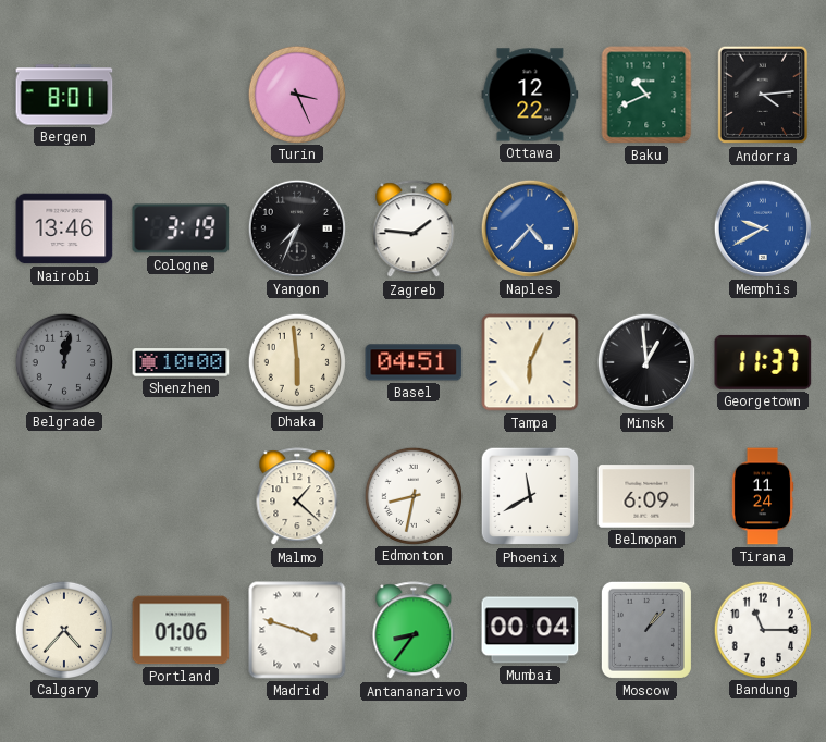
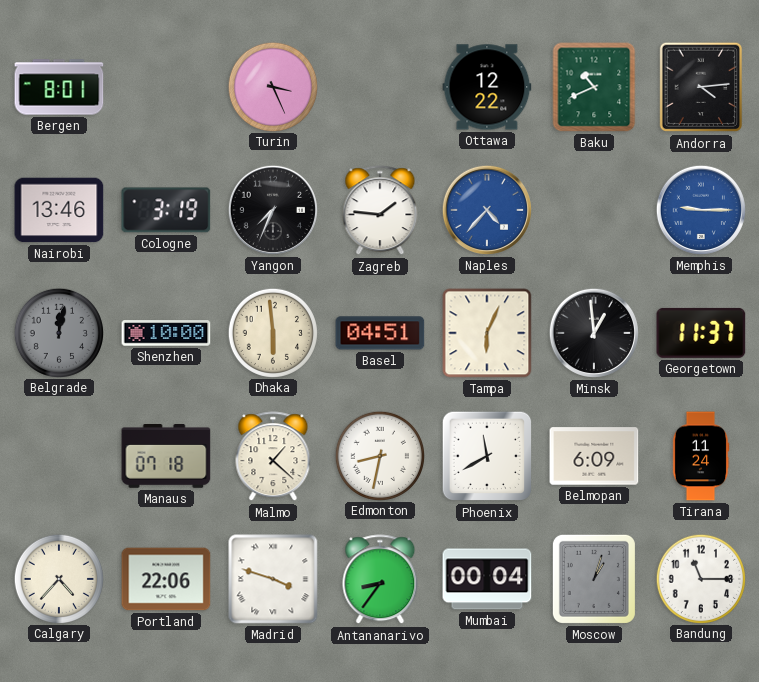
Memphis: 9:40 -> 9:15
Manaus: none -> 07:18
Portland: 01:06 -> 22:06
Moscow: 1:07 -> 1:03
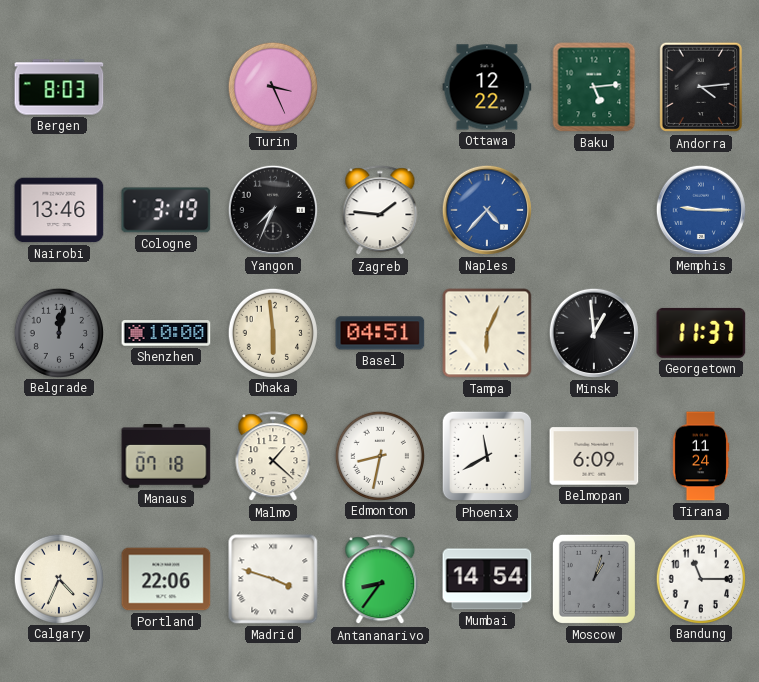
Bergen: 8:01 -> 8:03
Baku: 10:41 -> 5:14
Calgary: 4:37 -> 4:34
Mumbai: 00:04 -> 14:54
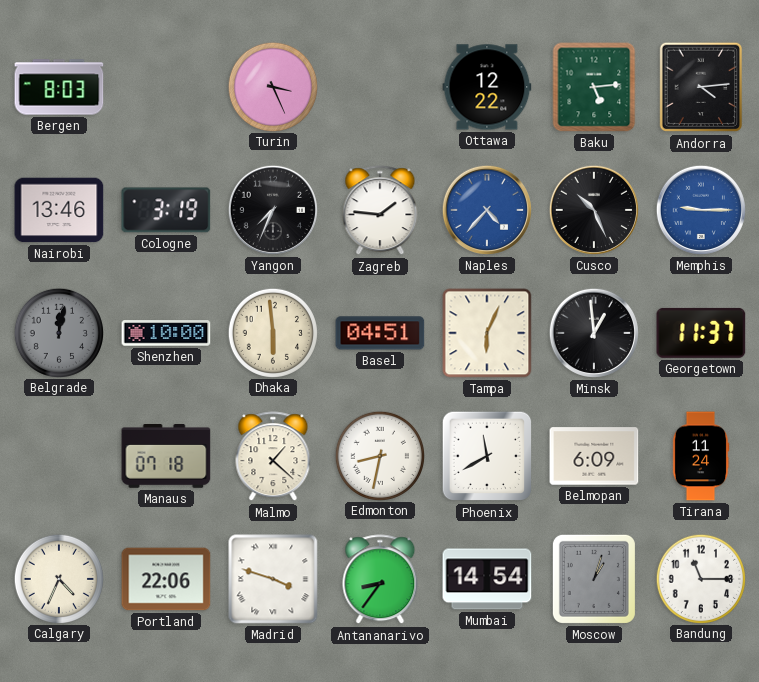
Cusco: none -> 10:26
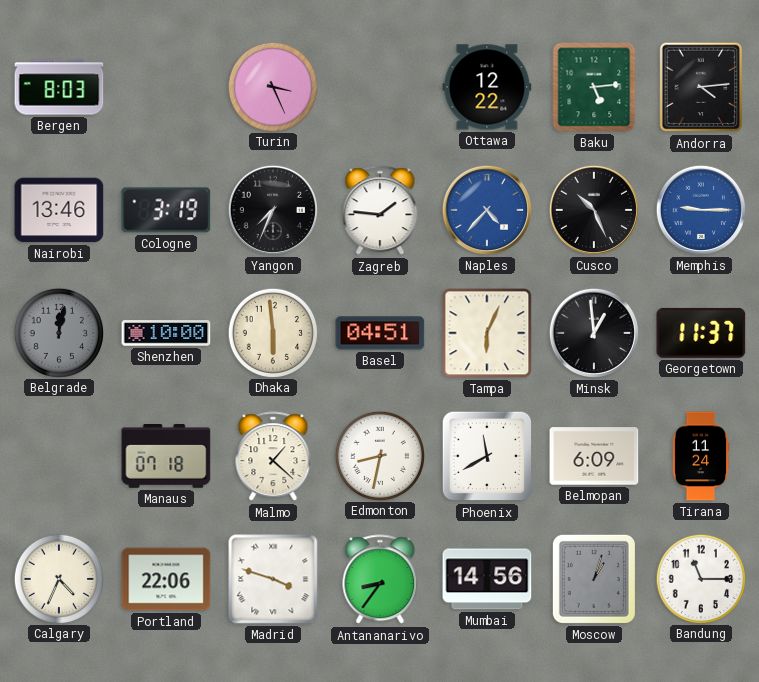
Mumbai: 14:54 -> 14:56
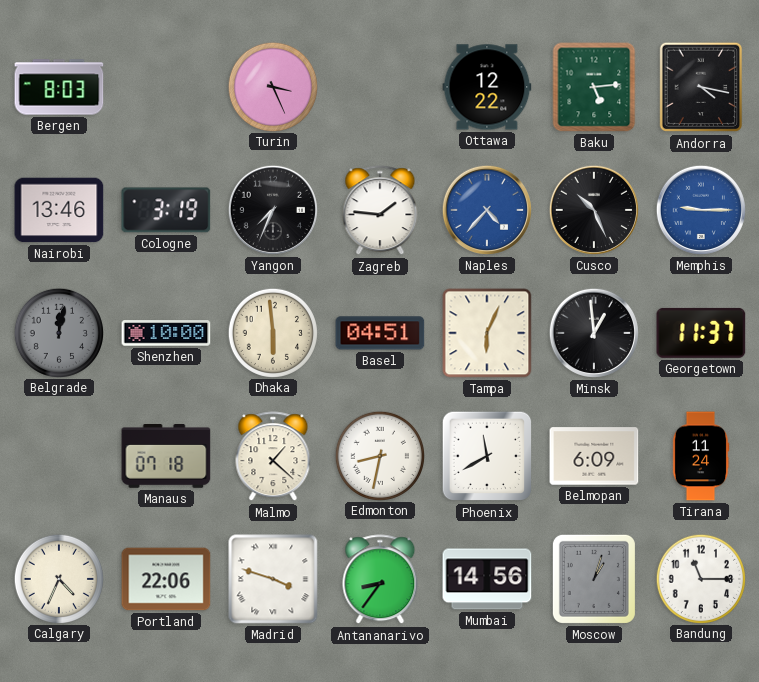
Andorra: 4:14 -> 4:17
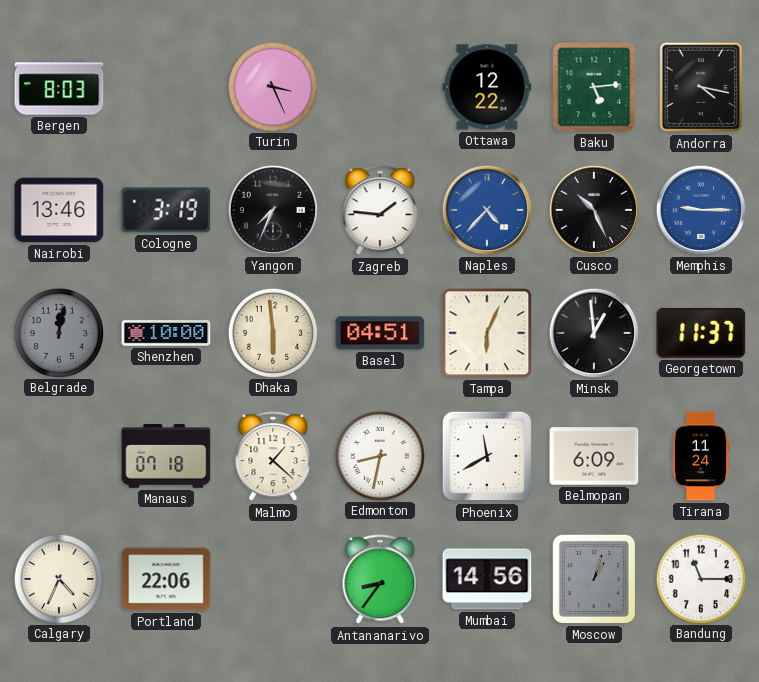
Madrid: 3:48 -> none
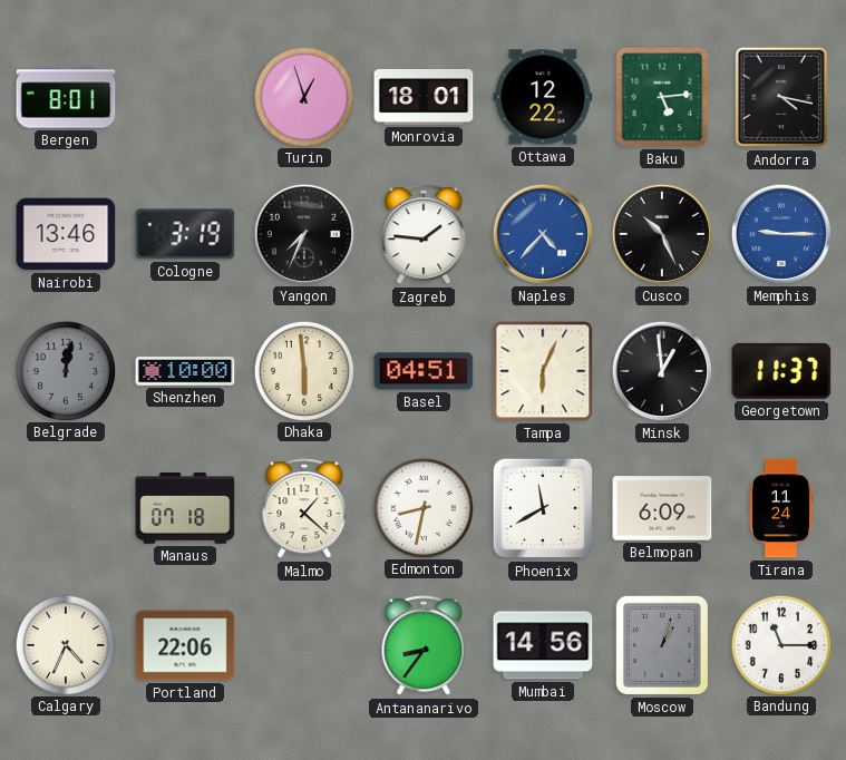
Bergen: 8:03 -> 8:01
Turin: 3:26 -> 12:57
Monrovia: none -> 18:01
